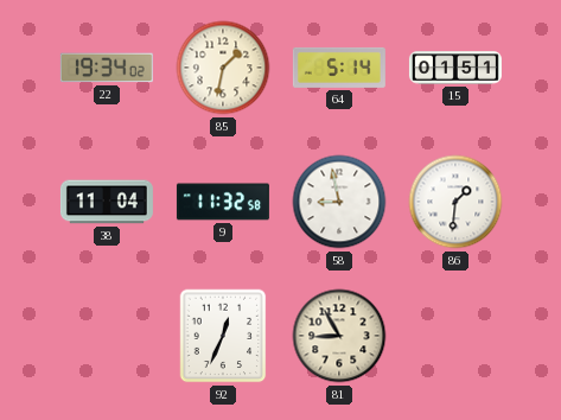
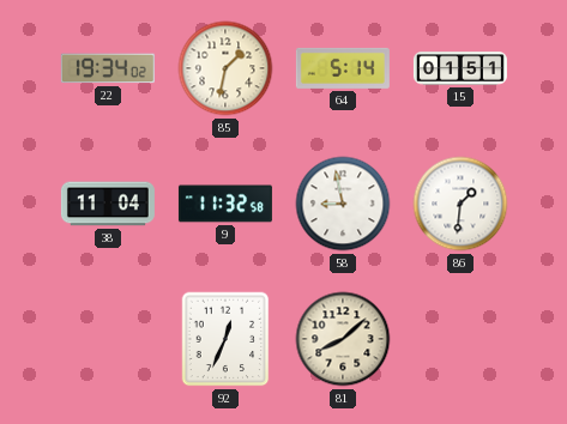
81: 8:55 -> 8:08
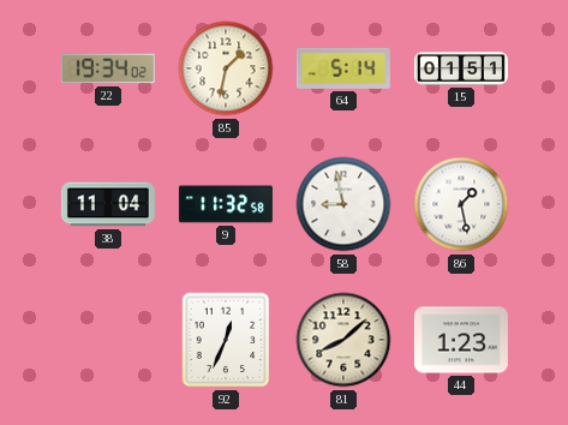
86: 1:31 -> 1:28
44: none -> 1:23
